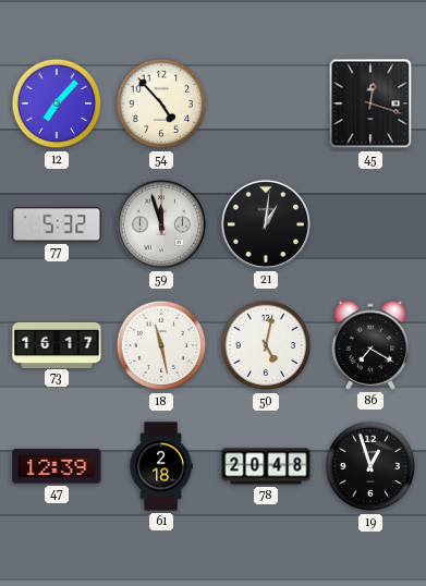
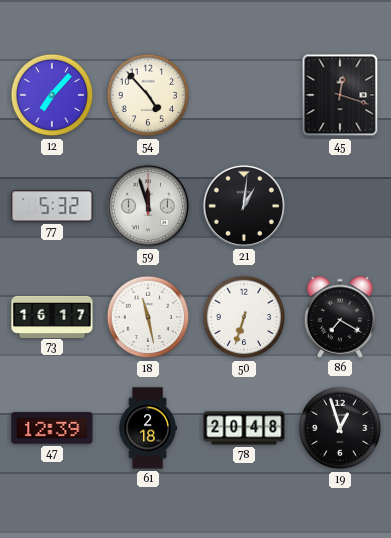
50: 5:02 -> 6:33
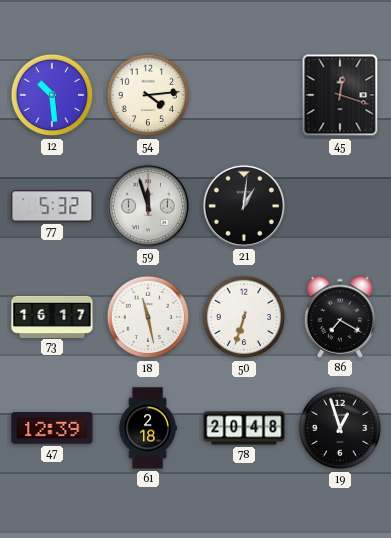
12: 7:07 -> 10:29
54: 4:53 -> 4:14
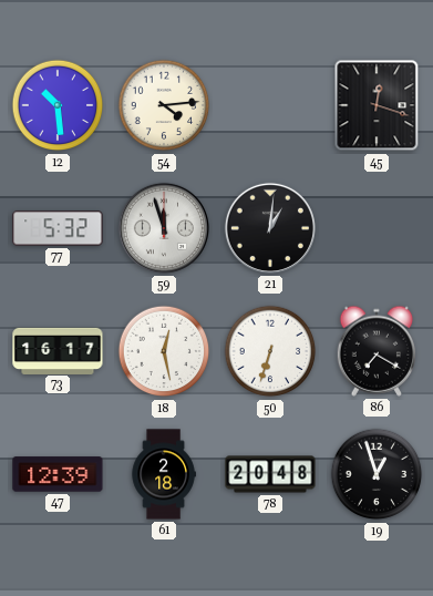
18: 11:28 -> 12:28
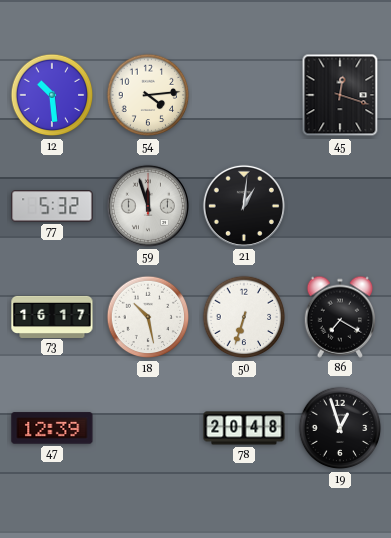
18: 12:28 -> 10:28
61: 2:18 -> none
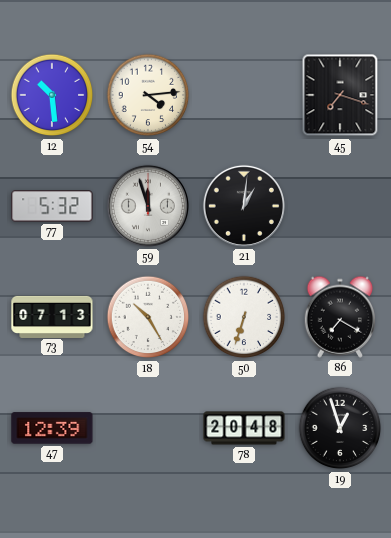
45: 12:18 -> 7:18
73: 16:17 -> 07:13
18: 10:28 -> 10:25
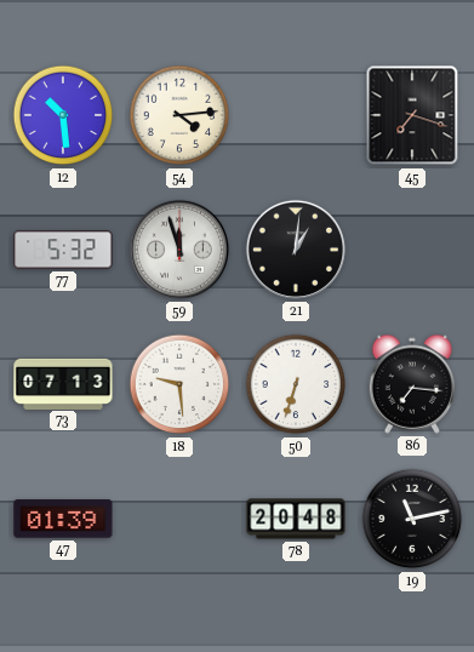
18: 10:25 -> 9:29
86: 7:20 -> 7:16
47: 12:39 -> 01:39
19: 12:57 -> 11:13
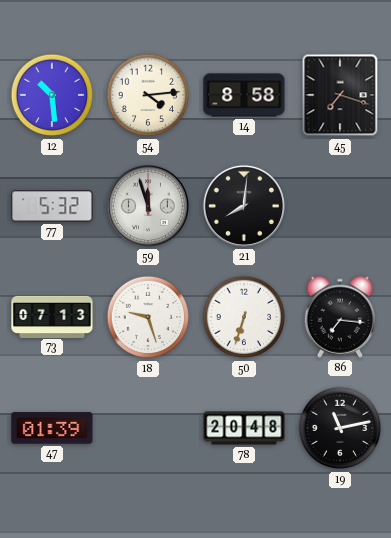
14: none -> 8:58
21: 1:01 -> 8:01
18: 9:29 -> 9:27
